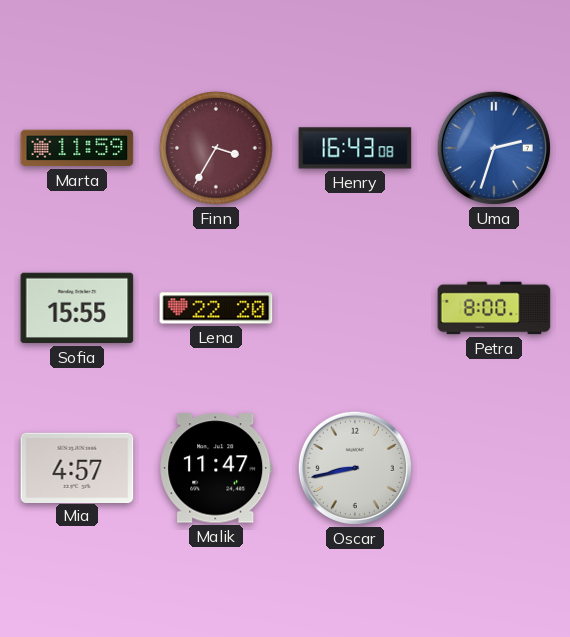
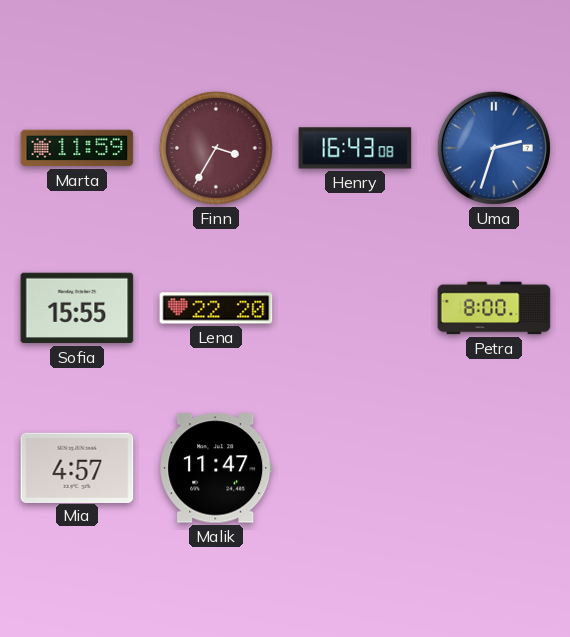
Oscar: 8:43 -> none
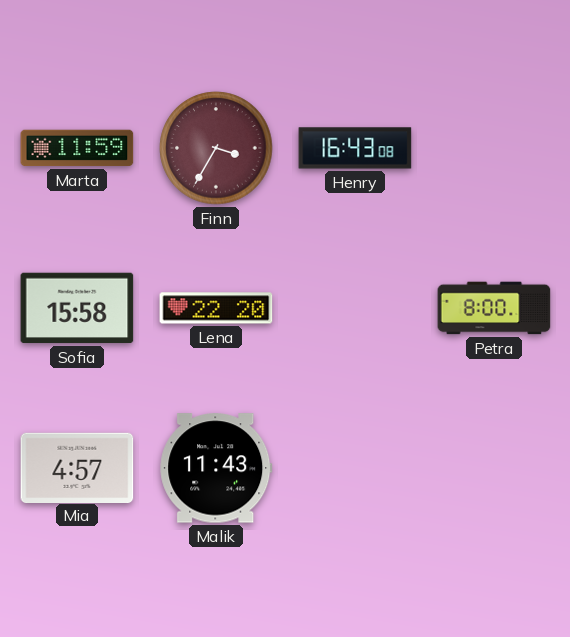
Uma: 2:33 -> none
Sofia: 15:55 -> 15:58
Malik: 11:47 -> 11:43
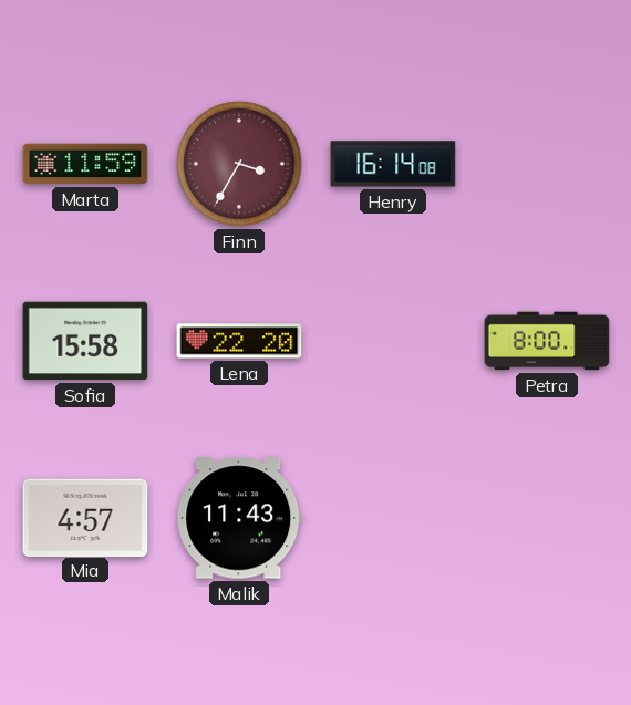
Henry: 16:43 -> 16:14
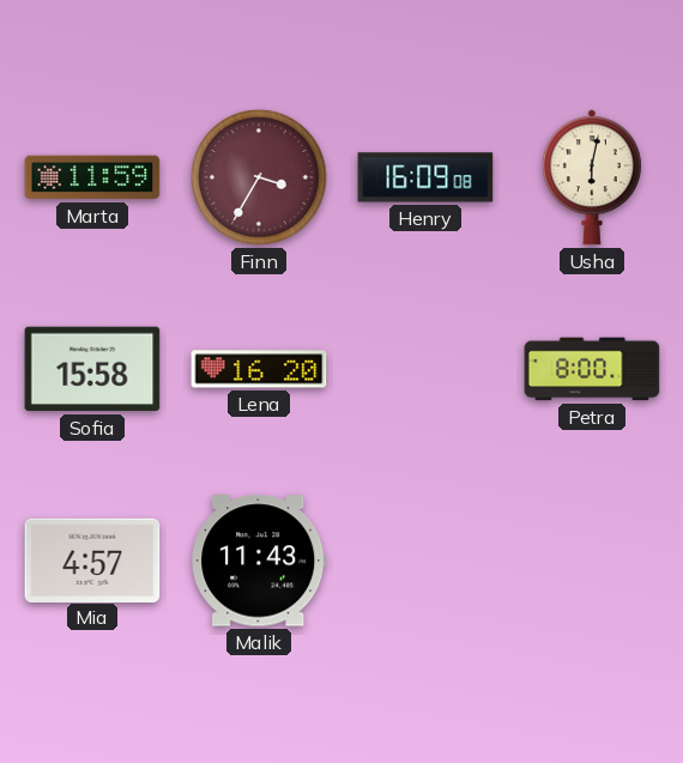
Henry: 16:14 -> 16:09
Usha: none -> 6:02
Lena: 22:20 -> 16:20
